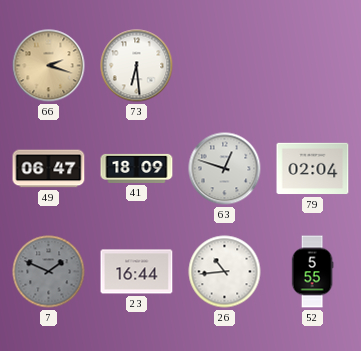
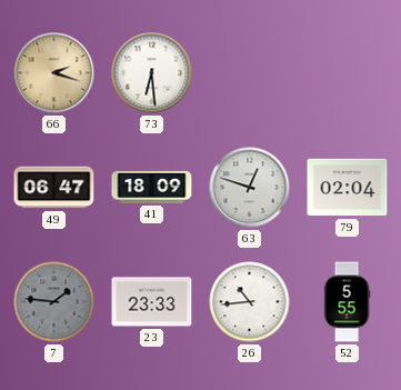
7: 1:49 -> 1:46
23: 16:44 -> 23:33
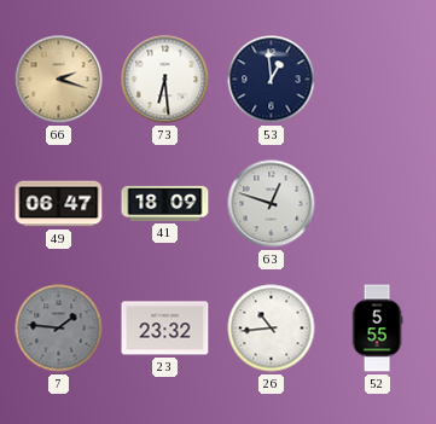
53: none -> 12:59
79: 02:04 -> none
23: 23:33 -> 23:32
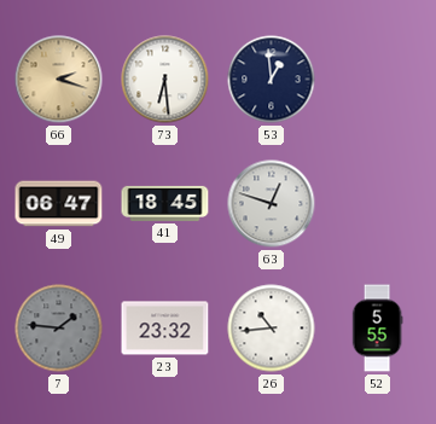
41: 18:09 -> 18:45
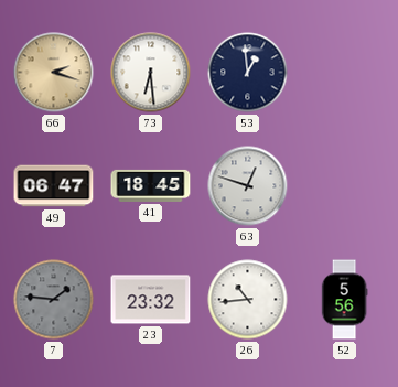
52: 5:55 -> 5:56
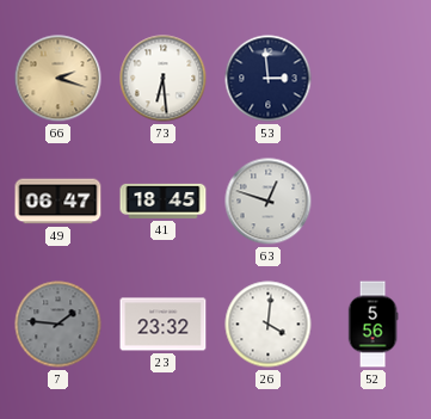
53: 12:59 -> 2:59
26: 10:44 -> 4:01
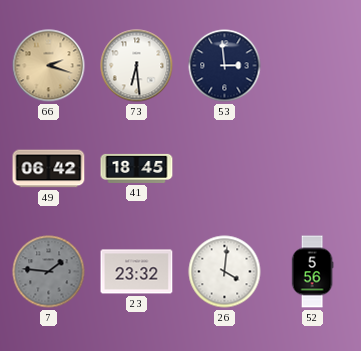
49: 06:47 -> 06:42
63: 12:48 -> none
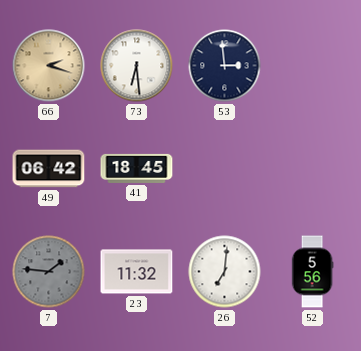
23: 23:32 -> 11:32
26: 4:01 -> 7:01
